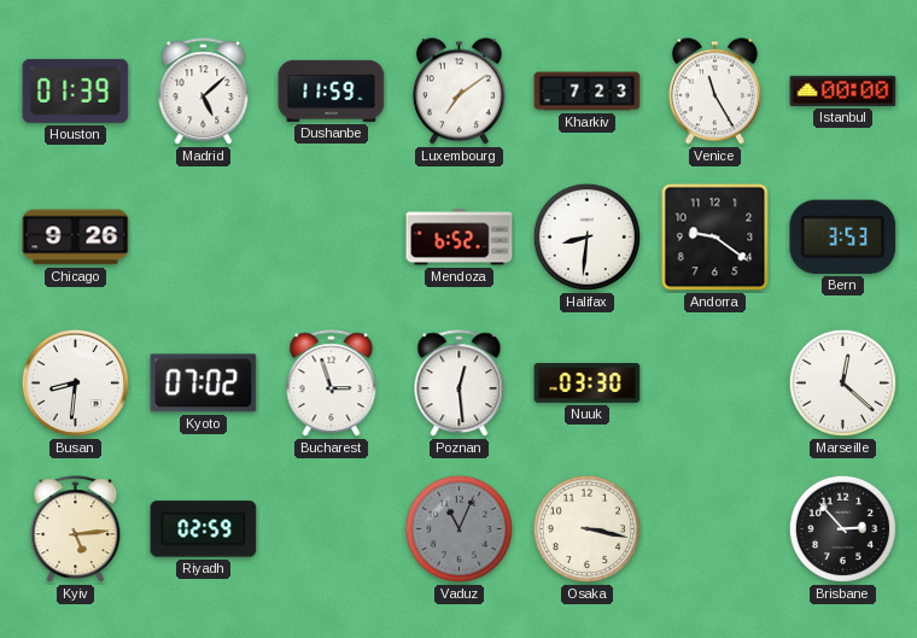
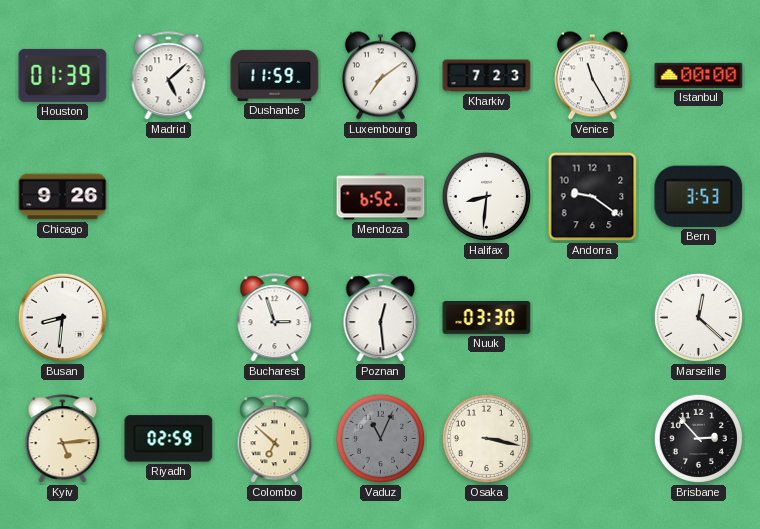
Kyoto: 07:02 -> none
Colombo: none -> 6:52
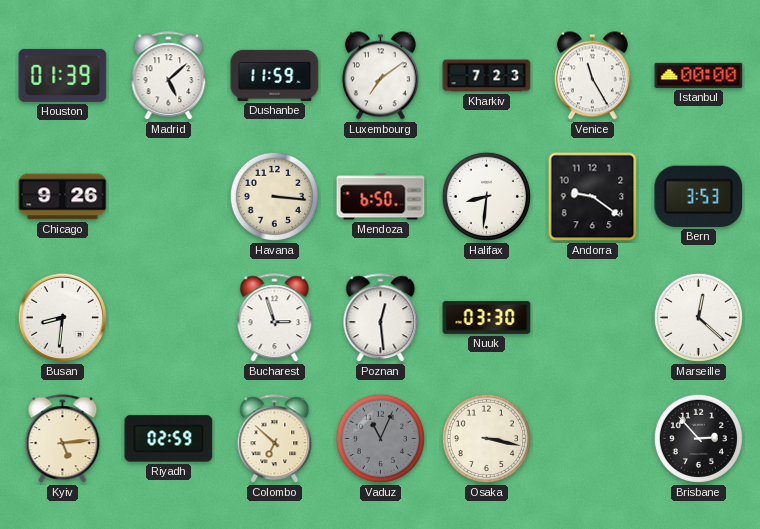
Havana: none -> 3:16
Mendoza: 6:52 -> 6:50
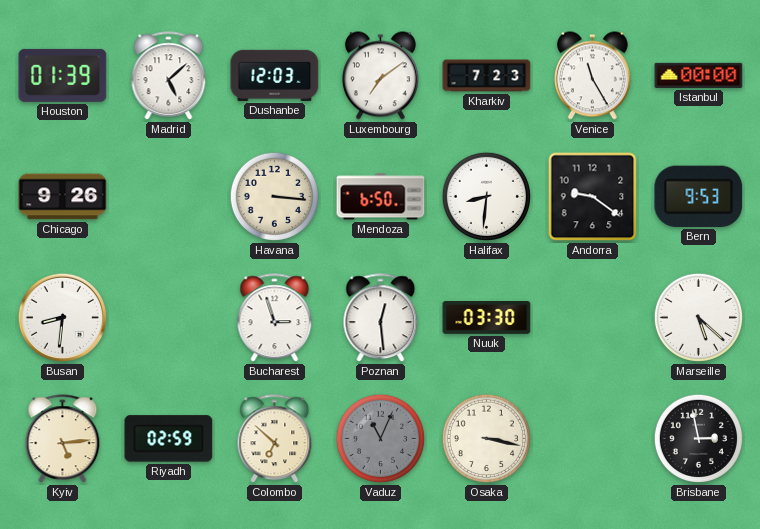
Dushanbe: 11:59 -> 12:03
Bern: 3:53 -> 9:53
Marseille: 12:22 -> 5:22
Brisbane: 2:53 -> 2:58
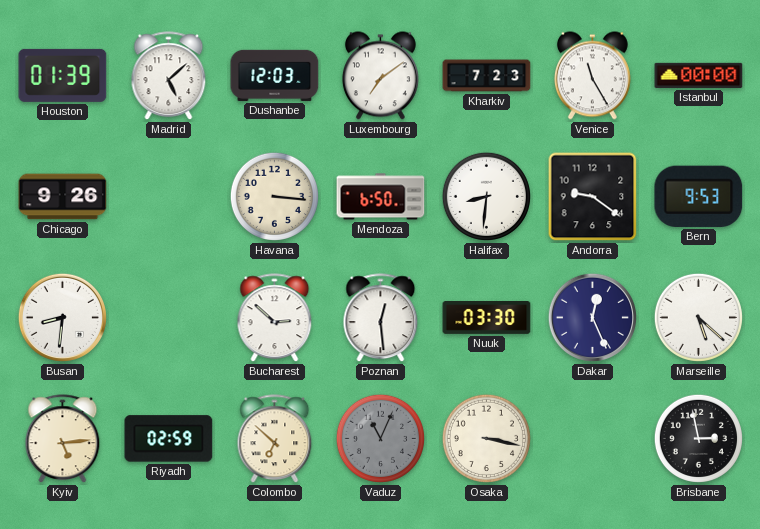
Bucharest: 2:57 -> 2:52
Dakar: none -> 12:26
